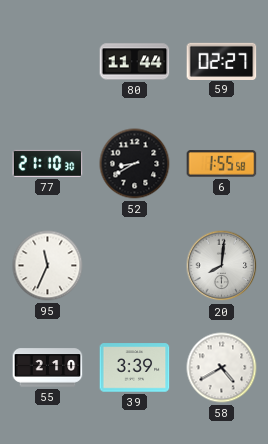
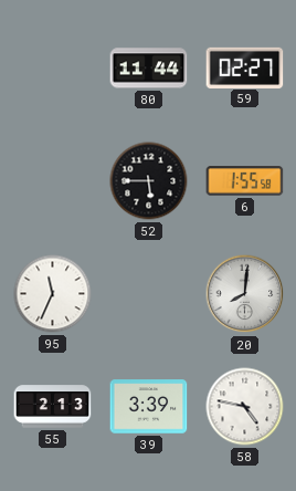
77: 21:10 -> none
52: 8:40 -> 5:45
55: 2:10 -> 2:13
58: 4:40 -> 4:47
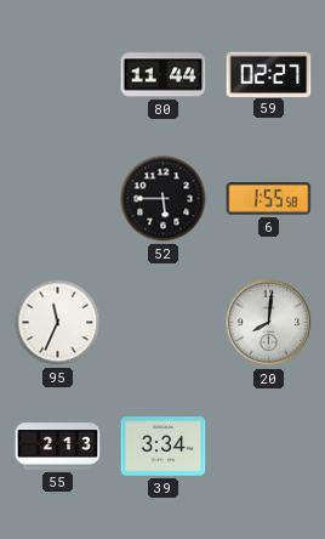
39: 3:39 -> 3:34
58: 4:47 -> none
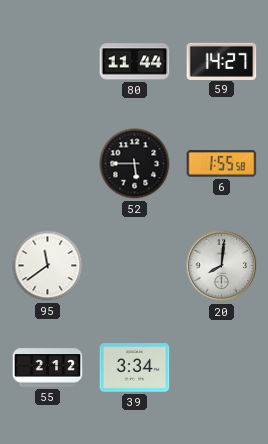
59: 02:27 -> 14:27
95: 11:34 -> 11:39
55: 2:13 -> 2:12
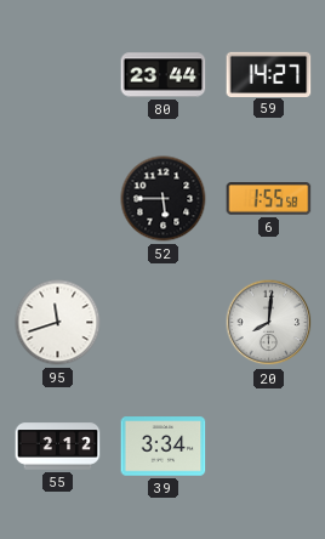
80: 11:44 -> 23:44
95: 11:39 -> 11:42
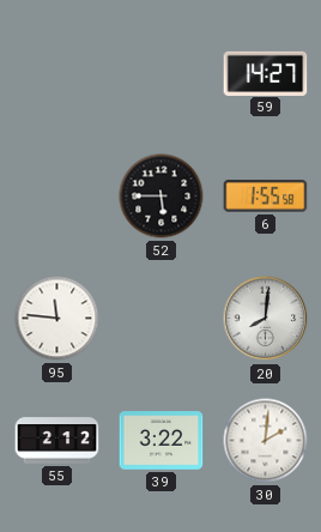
80: 23:44 -> none
95: 11:42 -> 11:46
39: 3:34 -> 3:22
30: none -> 2:01
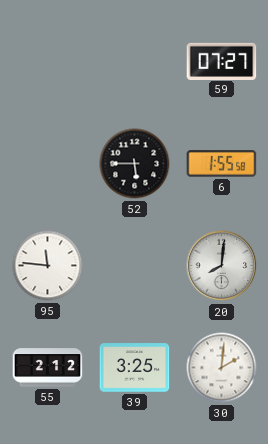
59: 14:27 -> 07:27
39: 3:22 -> 3:25
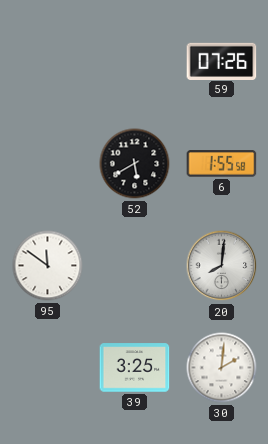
59: 07:27 -> 07:26
52: 5:45 -> 5:40
95: 11:46 -> 11:51
55: 2:12 -> none
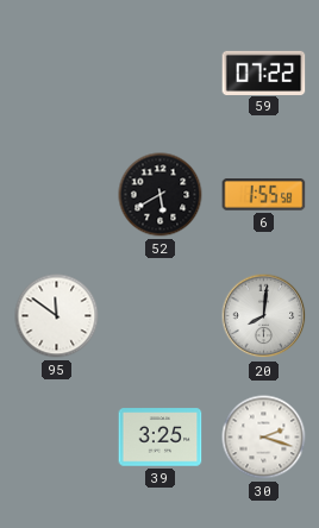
59: 07:26 -> 07:22
30: 2:01 -> 2:18
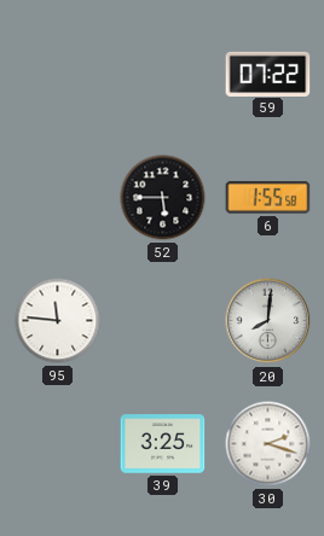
52: 5:40 -> 5:45
95: 11:51 -> 11:46
